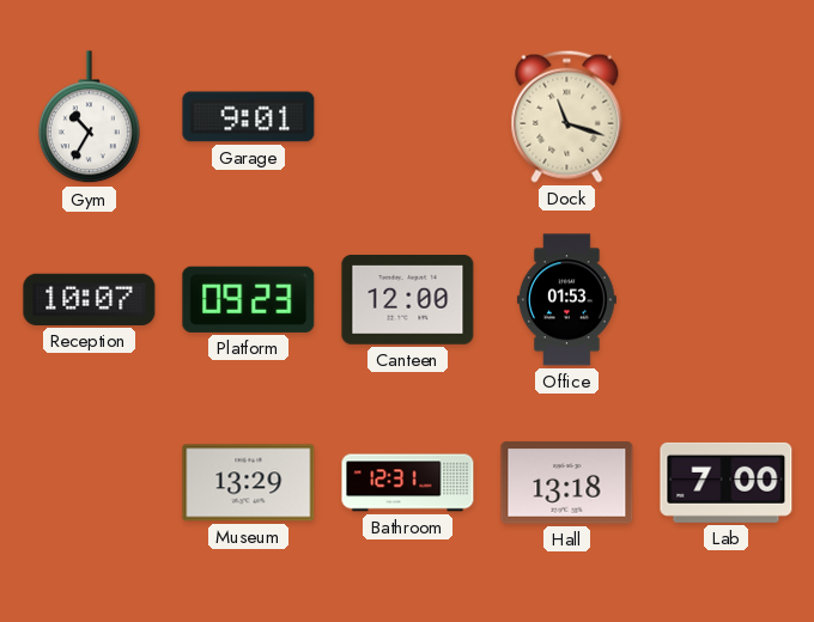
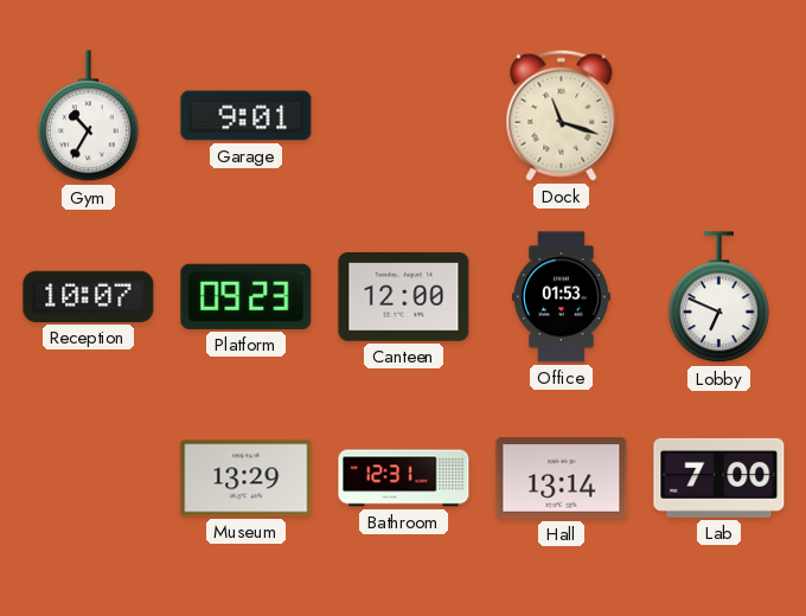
Lobby: none -> 6:49
Hall: 13:18 -> 13:14
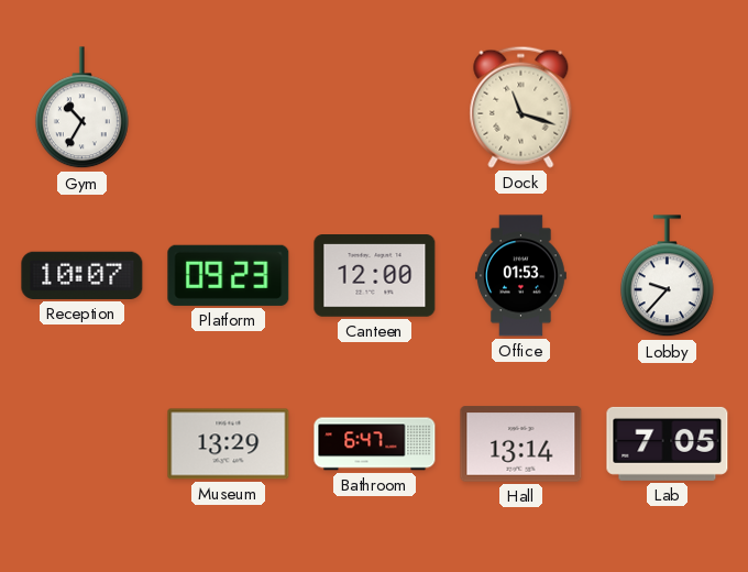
Garage: 9:01 -> none
Lobby: 6:49 -> 9:37
Bathroom: 12:31 -> 6:47
Lab: 7:00 -> 7:05
